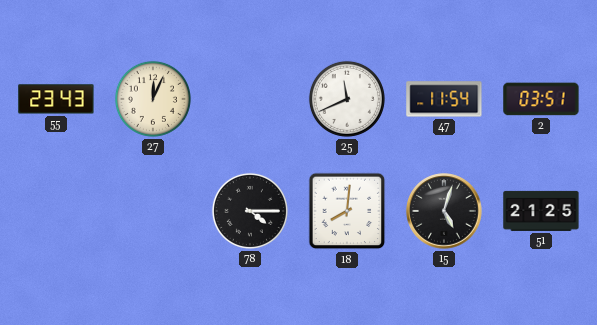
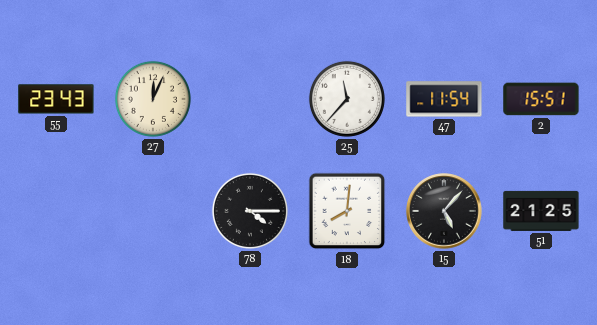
25: 11:41 -> 11:37
2: 03:51 -> 15:51
15: 5:03 -> 5:07
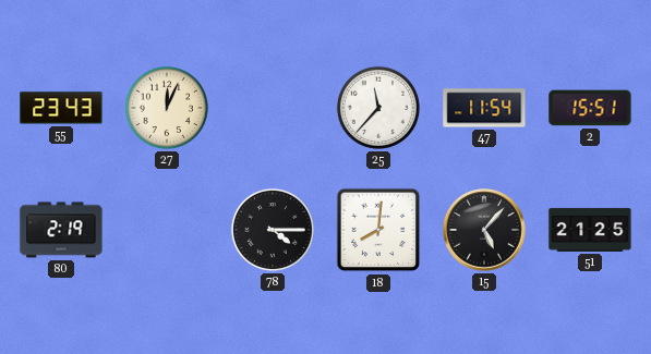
80: none -> 2:19
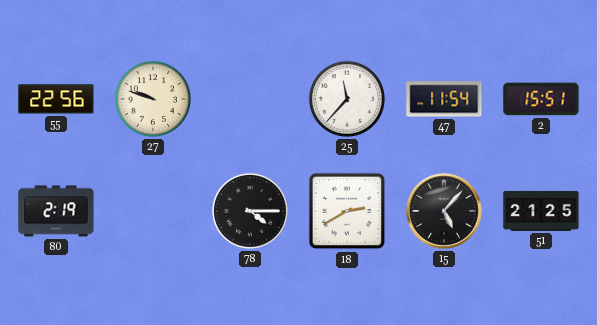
55: 23:43 -> 22:56
27: 12:04 -> 9:48
18: 8:01 -> 2:40
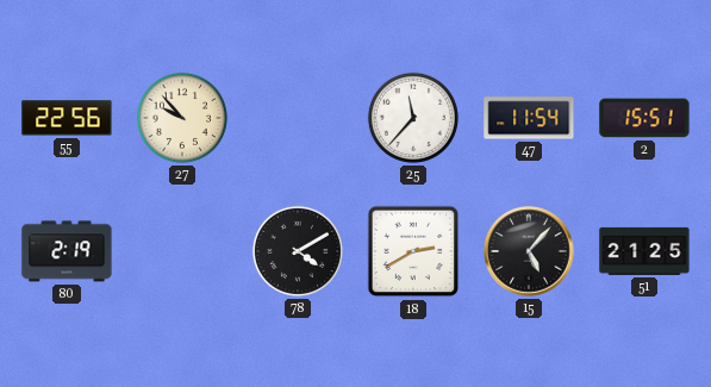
27: 9:48 -> 9:53
78: 4:15 -> 4:10
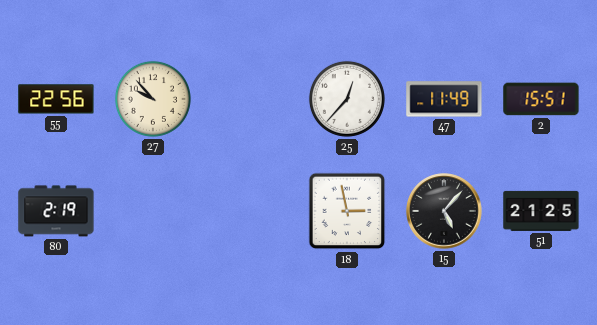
25: 11:37 -> 12:37
47: 11:54 -> 11:49
78: 4:10 -> none
18: 2:40 -> 2:58
